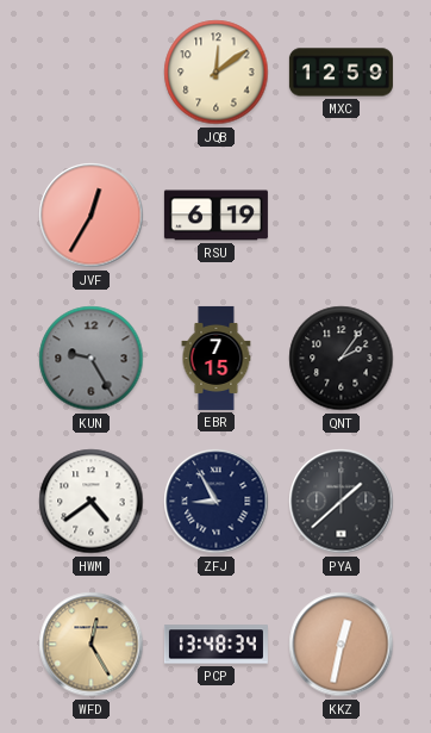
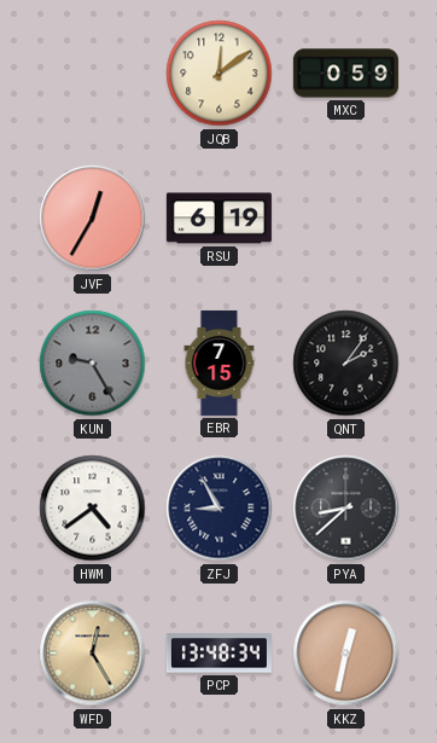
MXC: 12:59 -> 0:59
PYA: 1:38 -> 8:38
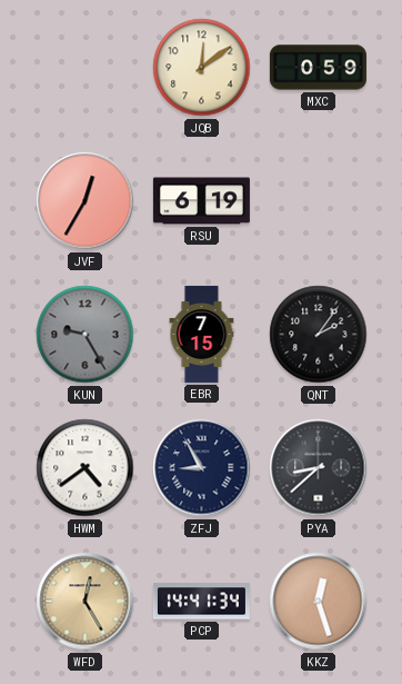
PCP: 13:48 -> 14:41
KKZ: 12:32 -> 12:27
